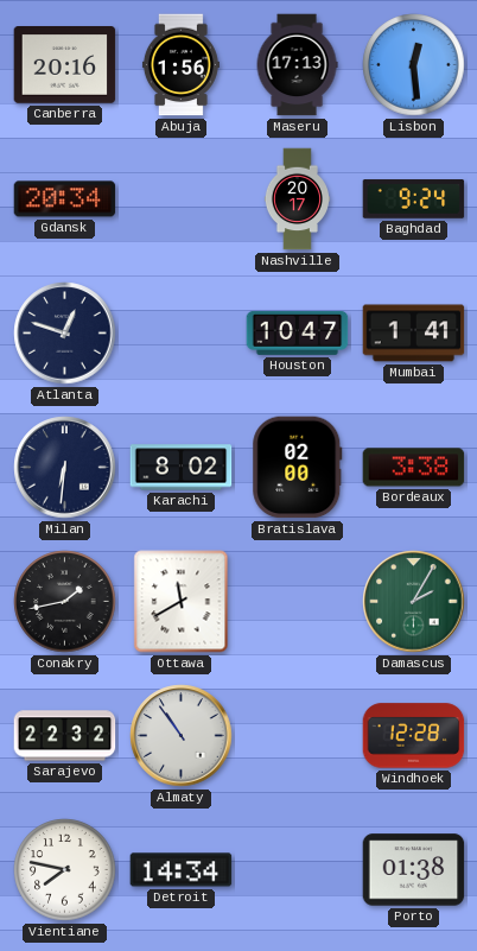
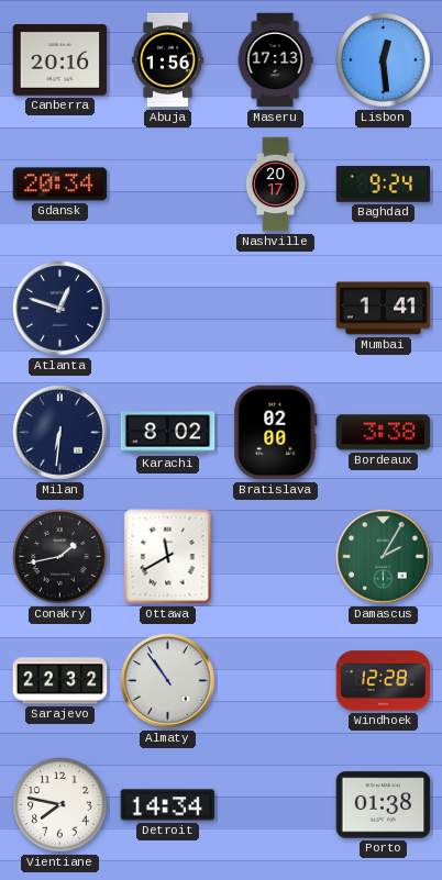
Houston: 10:47 -> none
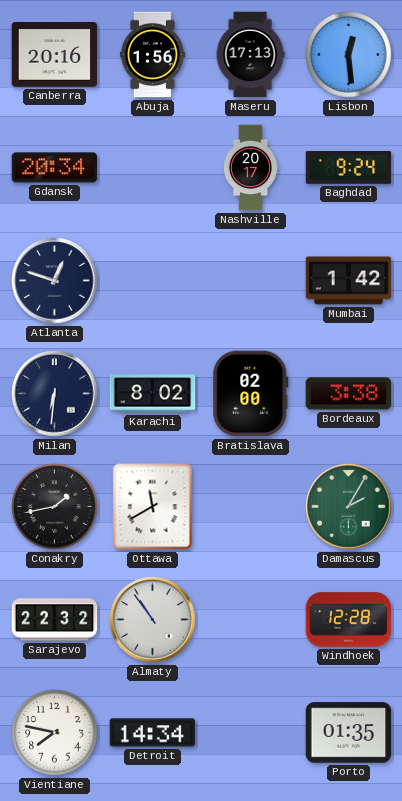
Mumbai: 1:41 -> 1:42
Porto: 01:38 -> 01:35
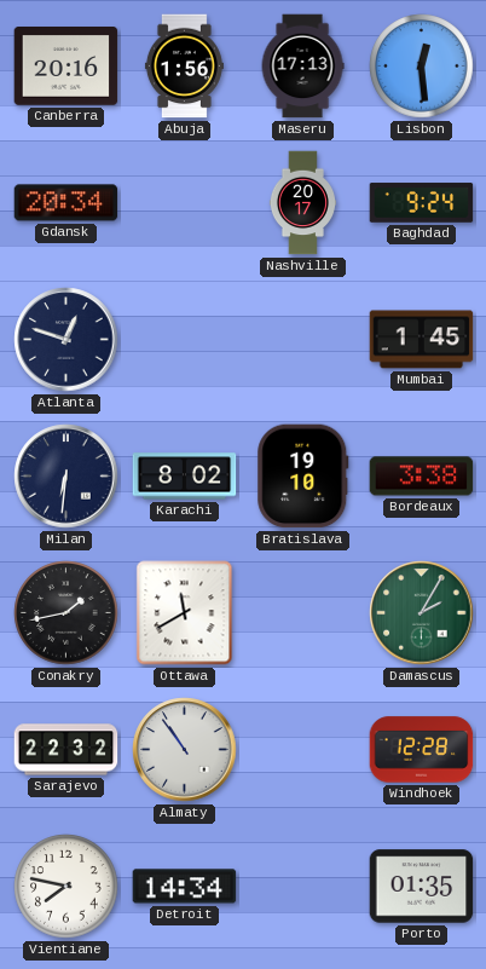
Mumbai: 1:42 -> 1:45
Bratislava: 02:00 -> 19:10
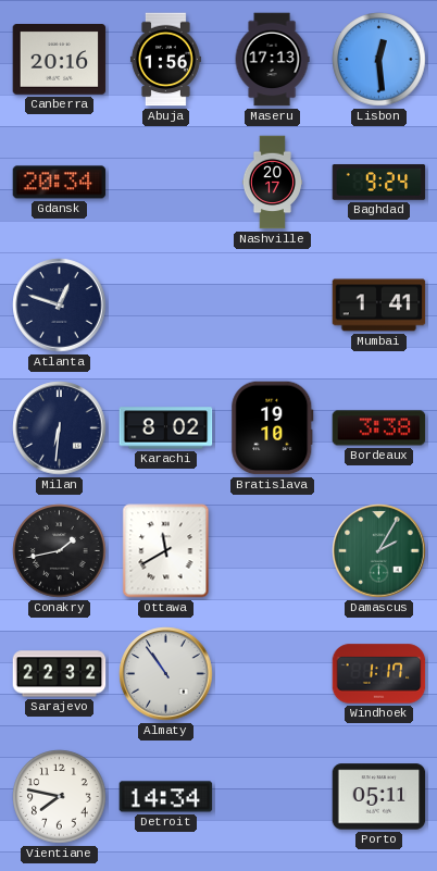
Mumbai: 1:45 -> 1:41
Windhoek: 12:28 -> 1:17
Porto: 01:35 -> 05:11
